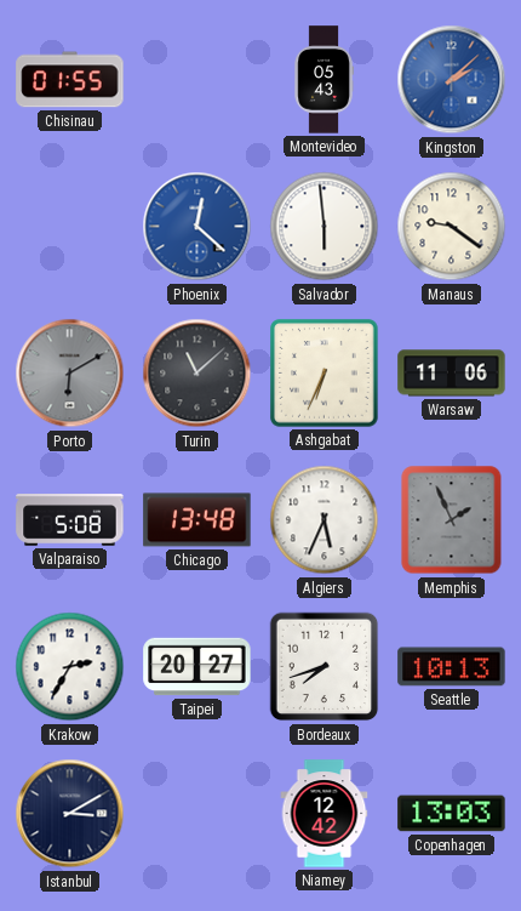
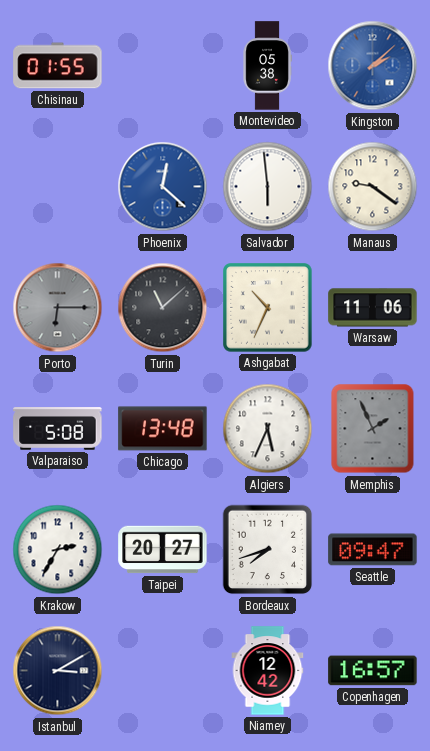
Montevideo: 05:43 -> 05:38
Porto: 6:10 -> 6:15
Ashgabat: 6:34 -> 10:34
Seattle: 10:13 -> 09:47
Copenhagen: 13:03 -> 16:57
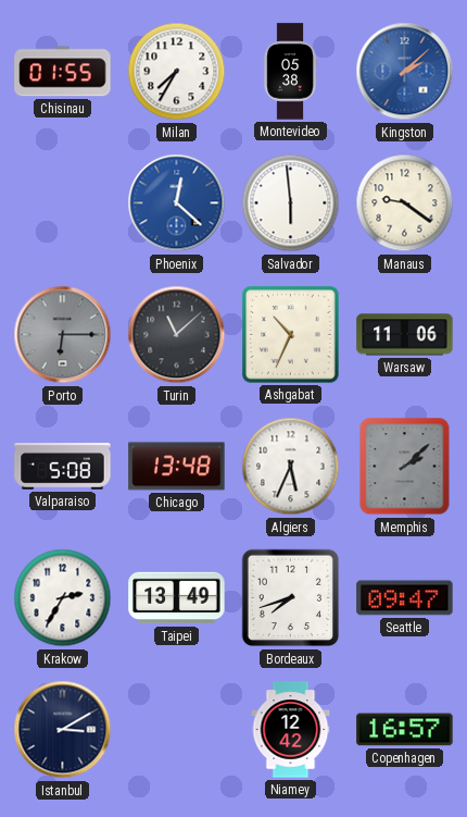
Milan: none -> 7:35
Memphis: 1:56 -> 2:08
Taipei: 20:27 -> 13:49
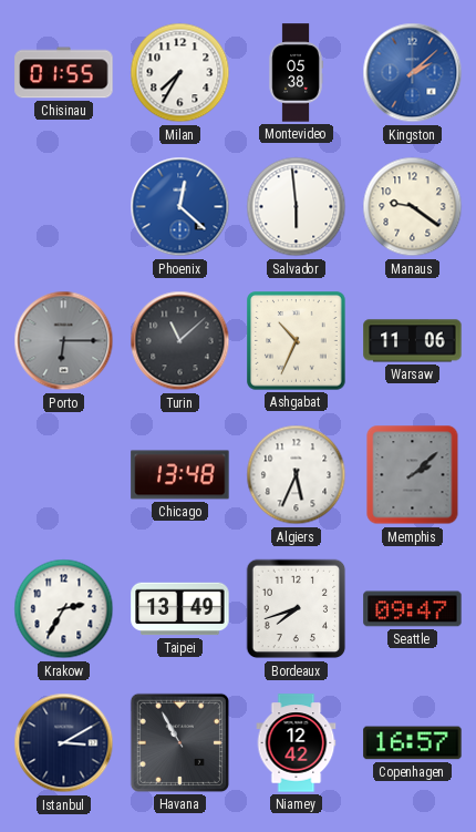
Valparaiso: 5:08 -> none
Havana: none -> 10:55
